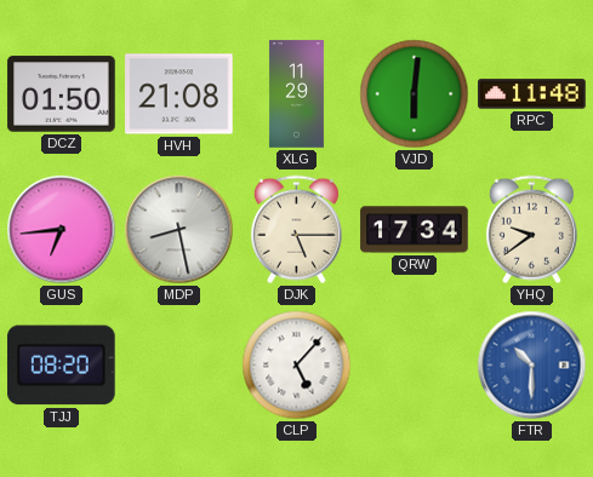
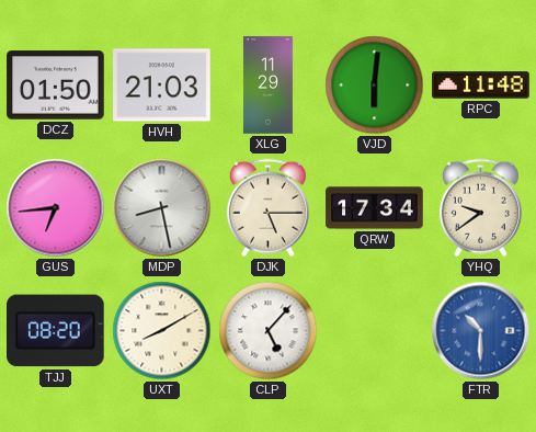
HVH: 21:08 -> 21:03
UXT: none -> 8:10
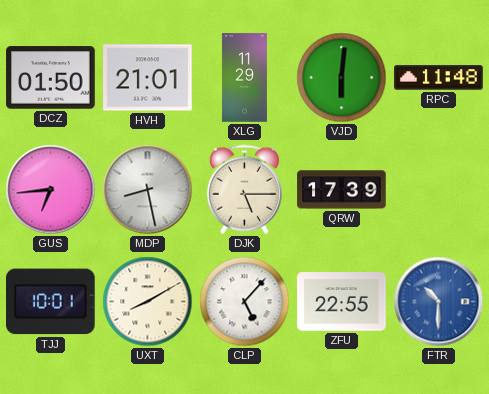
HVH: 21:03 -> 21:01
QRW: 17:34 -> 17:39
YHQ: 9:39 -> none
TJJ: 08:20 -> 10:01
ZFU: none -> 22:55
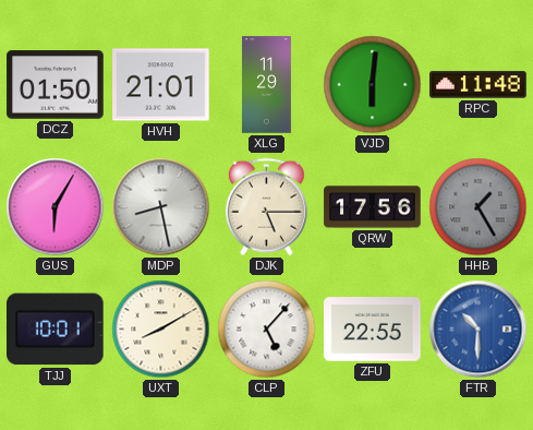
GUS: 6:44 -> 6:05
QRW: 17:39 -> 17:56
HHB: none -> 1:25
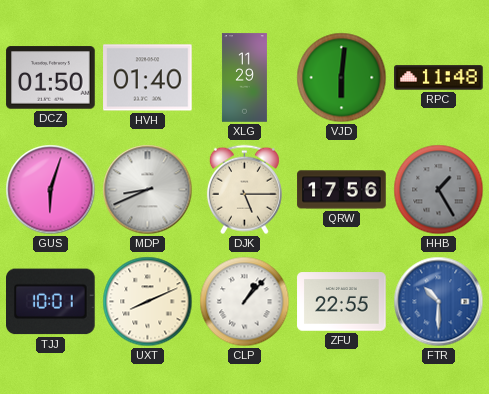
HVH: 21:01 -> 01:40
GUS: 6:05 -> 6:03
MDP: 8:28 -> 8:41
UXT: 8:10 -> 8:11
CLP: 5:07 -> 1:07
